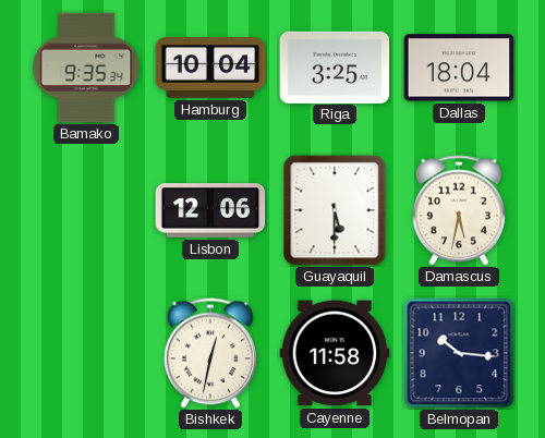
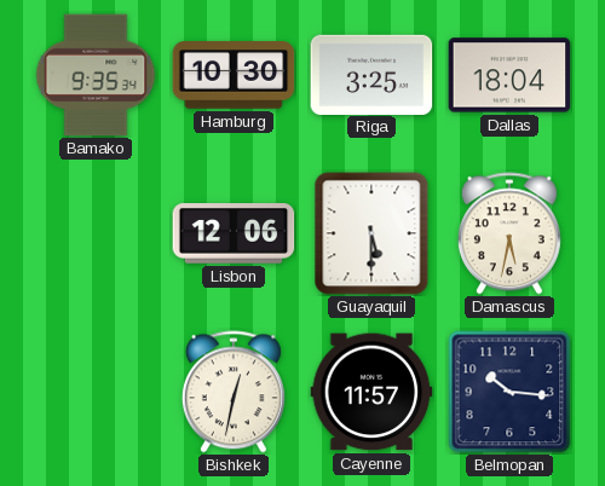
Hamburg: 10:04 -> 10:30
Cayenne: 11:58 -> 11:57
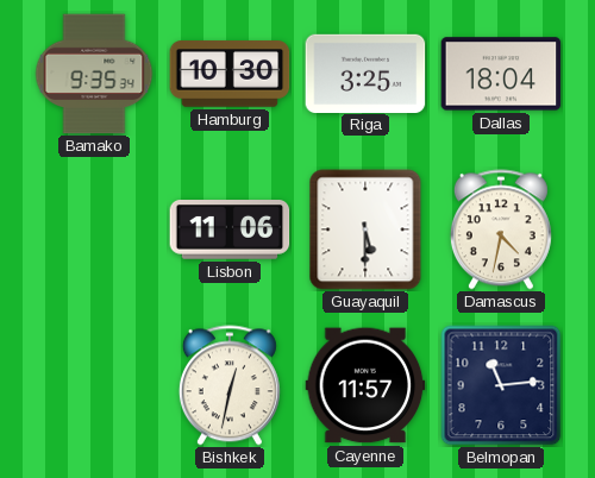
Lisbon: 12:06 -> 11:06
Damascus: 5:32 -> 4:32
Belmopan: 10:16 -> 11:14
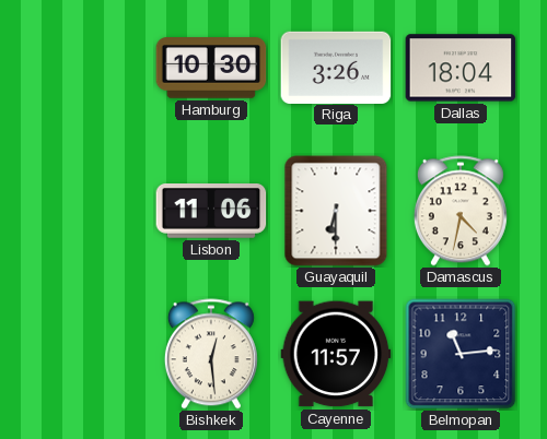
Bamako: 9:35 -> none
Riga: 3:25 -> 3:26
Guayaquil: 5:30 -> 6:30
Bishkek: 12:32 -> 12:29
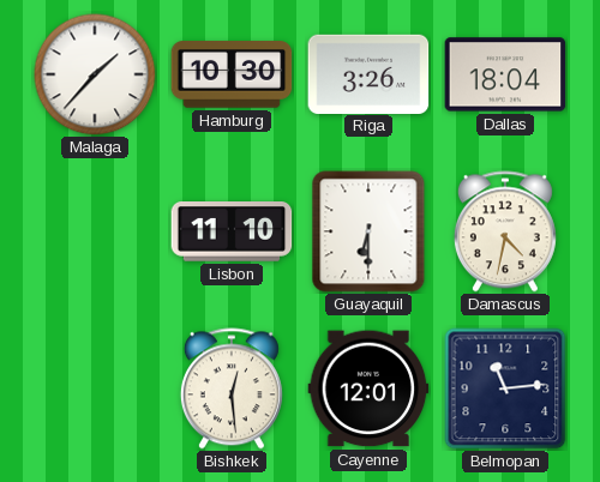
Malaga: none -> 1:37
Lisbon: 11:06 -> 11:10
Cayenne: 11:57 -> 12:01
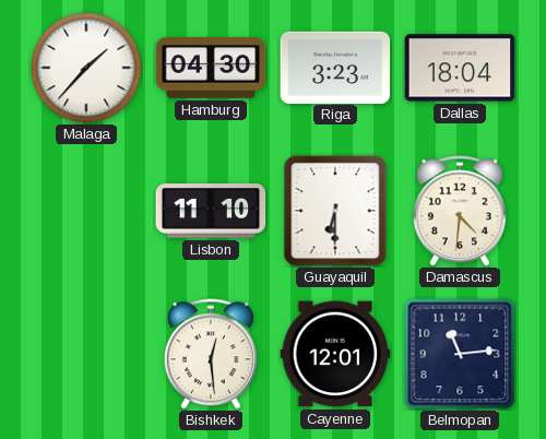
Hamburg: 10:30 -> 04:30
Riga: 3:26 -> 3:23
Damascus: 4:32 -> 4:31
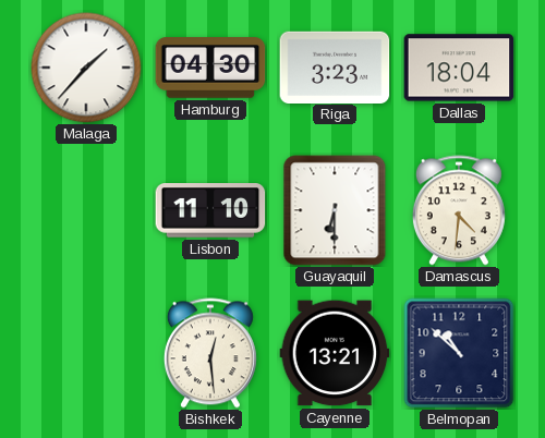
Cayenne: 12:01 -> 13:21
Belmopan: 11:14 -> 10:52
